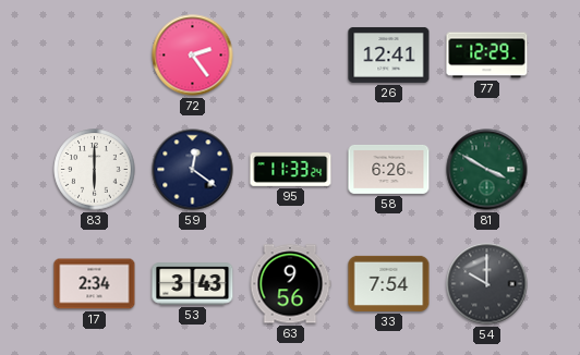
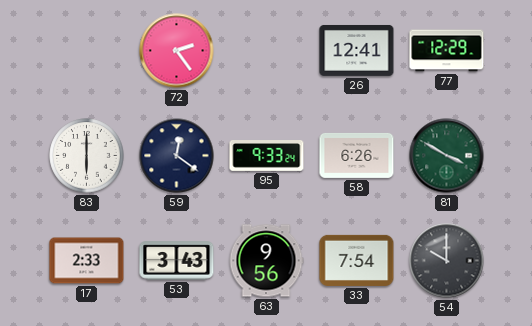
95: 11:33 -> 9:33
17: 2:34 -> 2:33
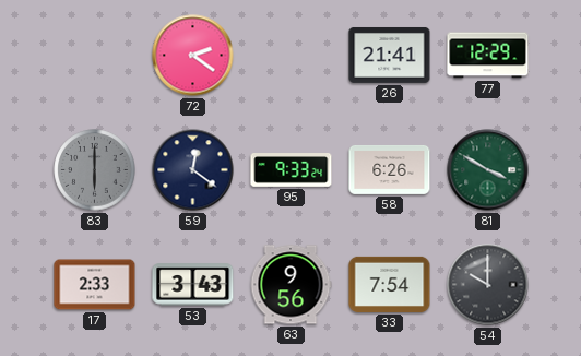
72: 2:24 -> 2:21
26: 12:41 -> 21:41
83 dial: white -> grey
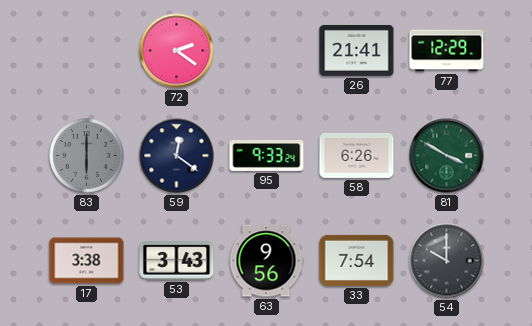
17: 2:33 -> 3:38
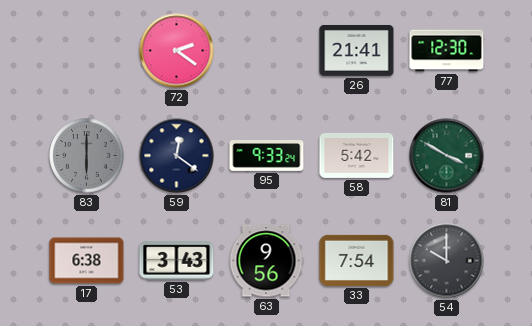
77: 12:29 -> 12:30
58: 6:26 -> 5:42
17: 3:38 -> 6:38
